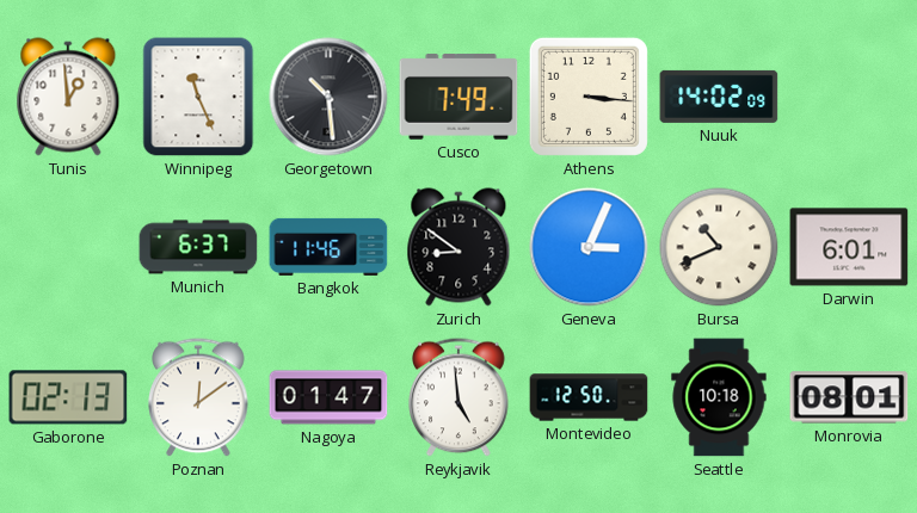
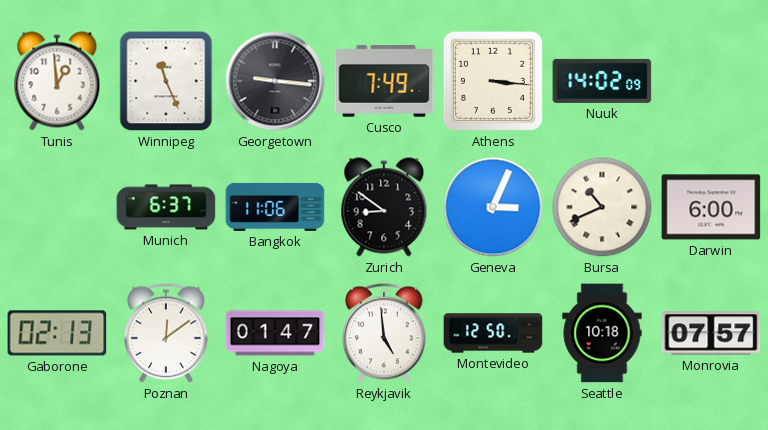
Georgetown: 10:29 -> 9:16
Bangkok: 11:46 -> 11:06
Darwin: 6:01 -> 6:00
Monrovia: 08:01 -> 07:57
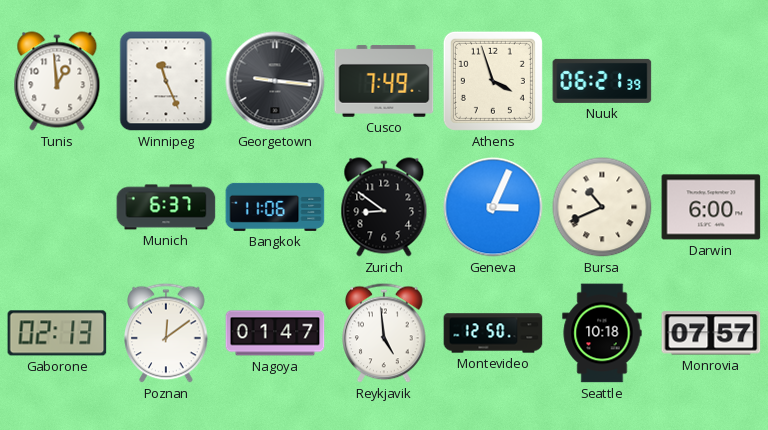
Athens: 3:16 -> 3:57
Nuuk: 14:02 -> 06:21
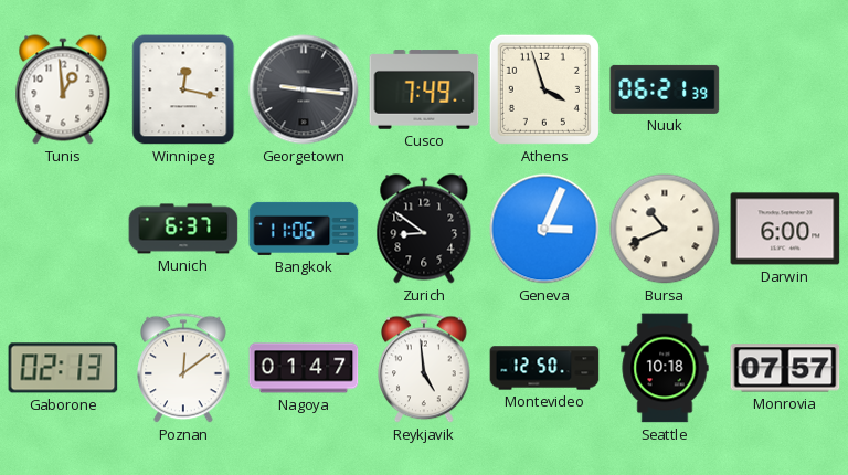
Winnipeg: 11:26 -> 12:17
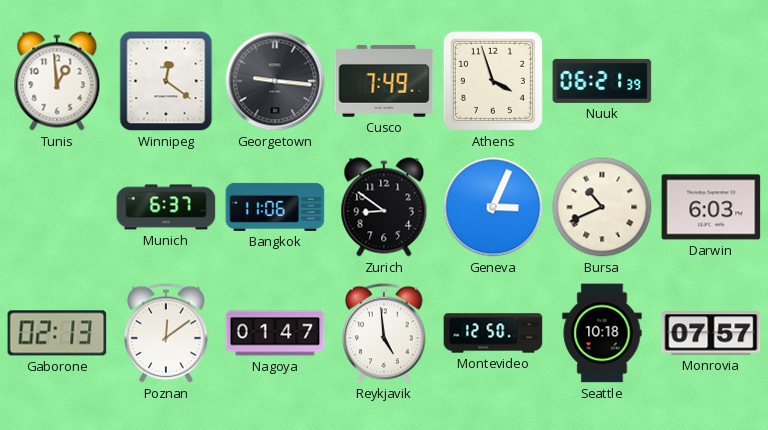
Winnipeg: 12:17 -> 12:21
Darwin: 6:00 -> 6:03
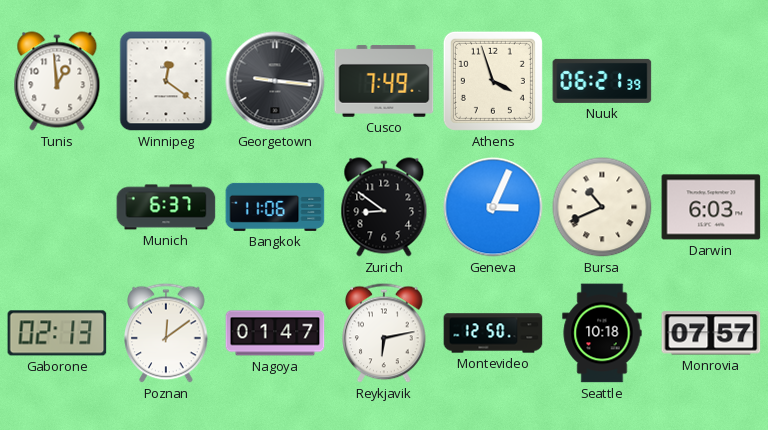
Reykjavik: 4:59 -> 6:13
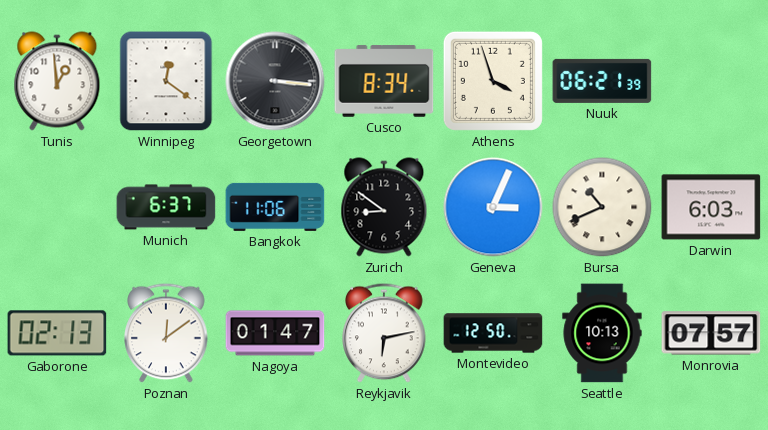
Georgetown: 9:16 -> 3:16
Cusco: 7:49 -> 8:34
Seattle: 10:18 -> 10:13
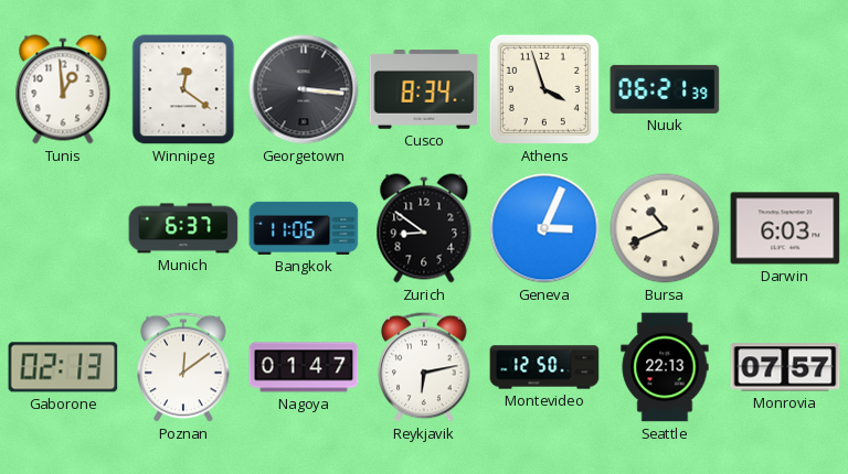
Seattle: 10:13 -> 22:13
